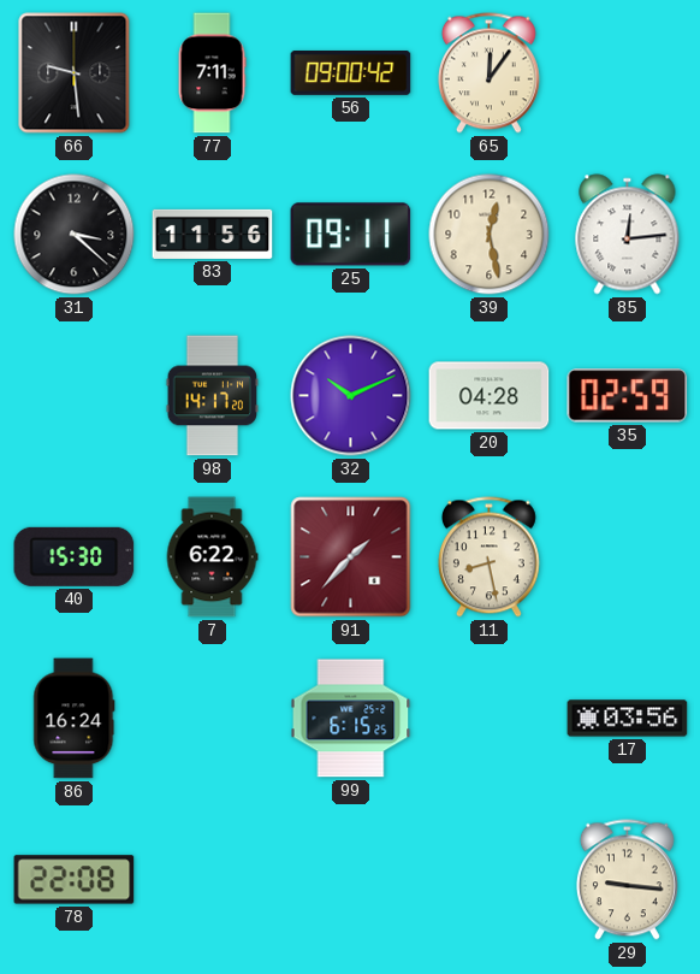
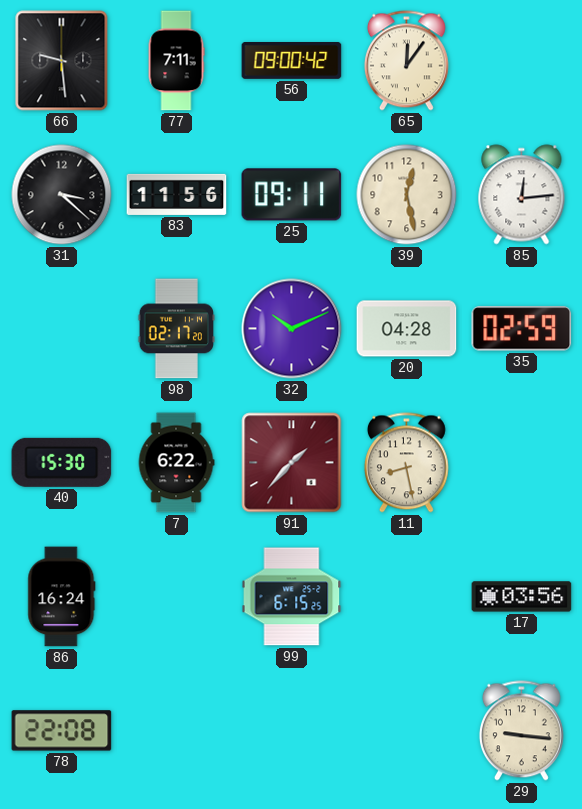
98: 14:17 -> 02:17
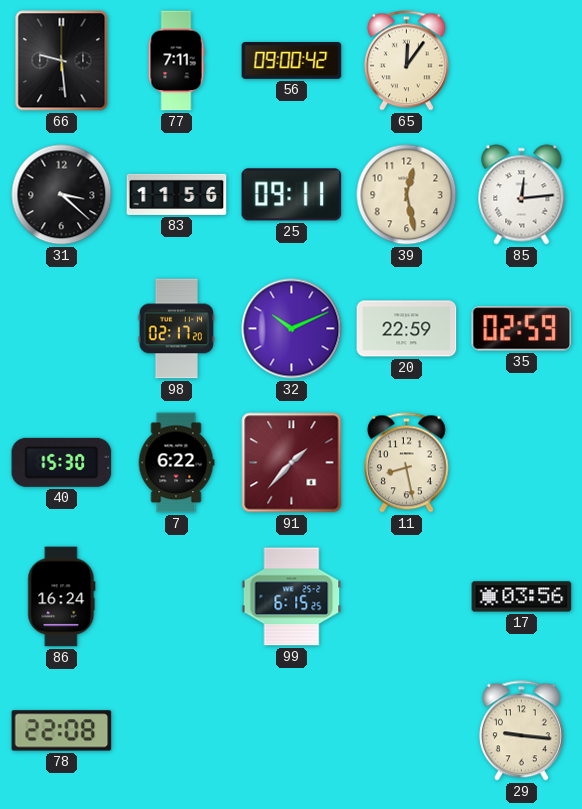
20: 04:28 -> 22:59
